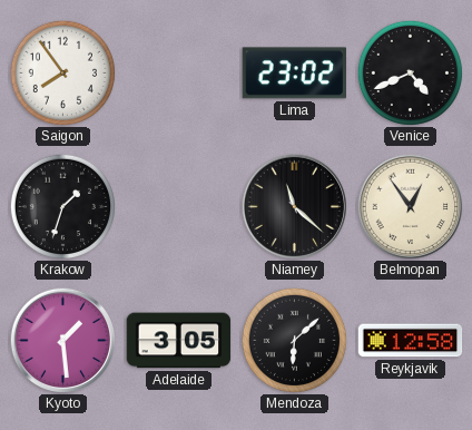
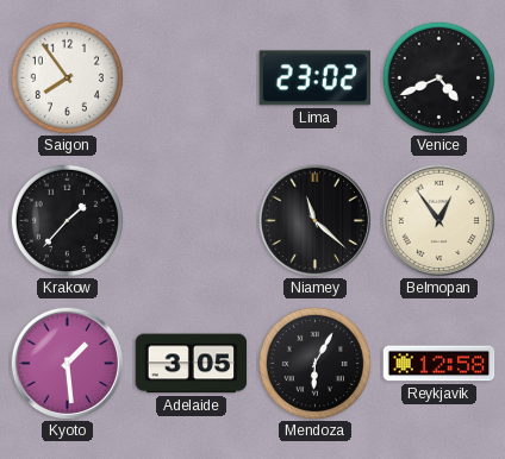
Krakow: 1:33 -> 1:37
Mendoza: 6:08 -> 6:05
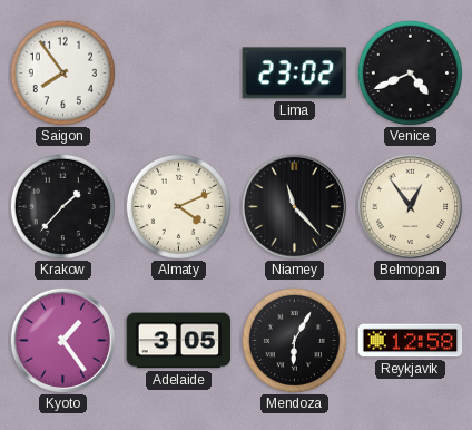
Almaty: none -> 4:11
Niamey: 11:22 -> 11:23
Kyoto: 1:29 -> 1:24
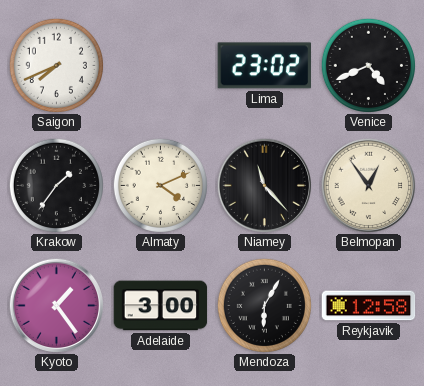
Saigon: 7:54 -> 7:41
Krakow: 1:37 -> 1:36
Adelaide: 3:05 -> 3:00
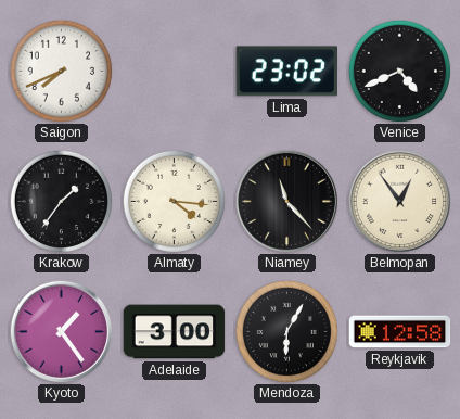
Almaty: 4:11 -> 4:16
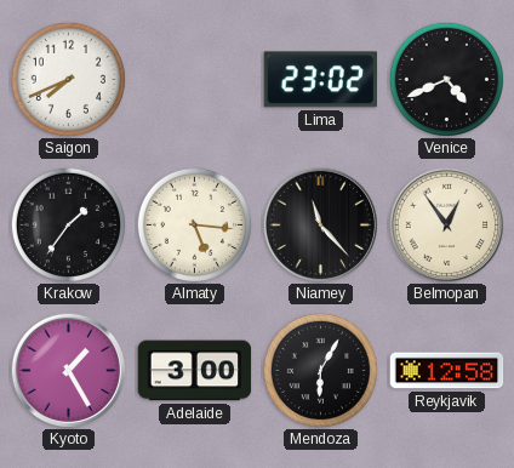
Almaty: 4:16 -> 5:16
Kyoto: 1:24 -> 1:25
